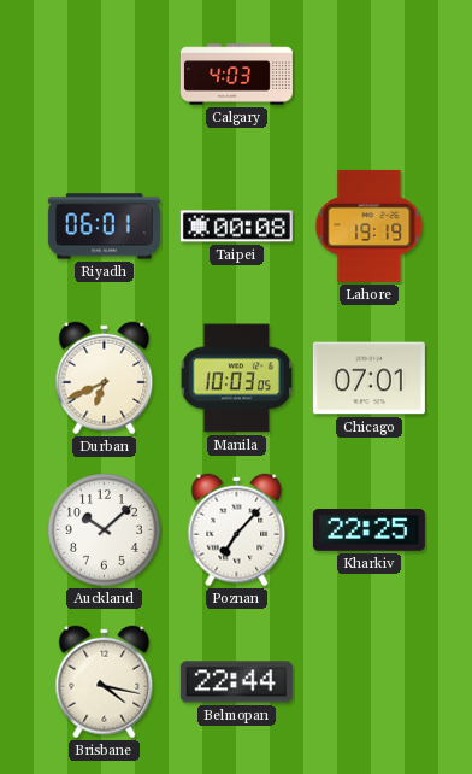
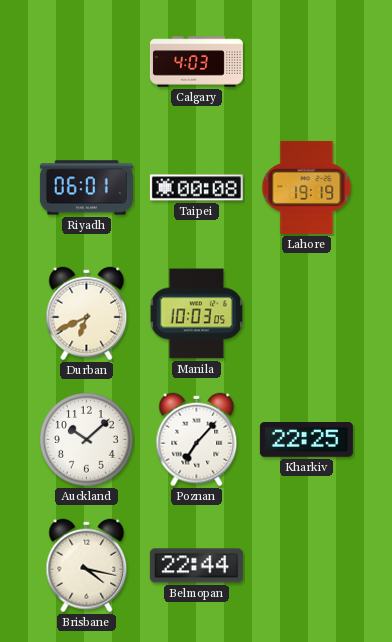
Chicago: 07:01 -> none
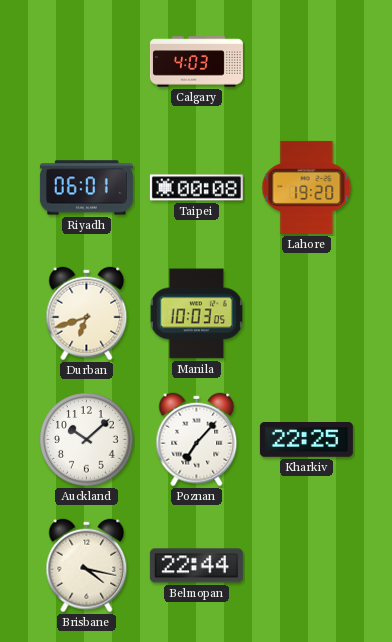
Lahore: 19:19 -> 19:20
Durban: 6:41 -> 6:42
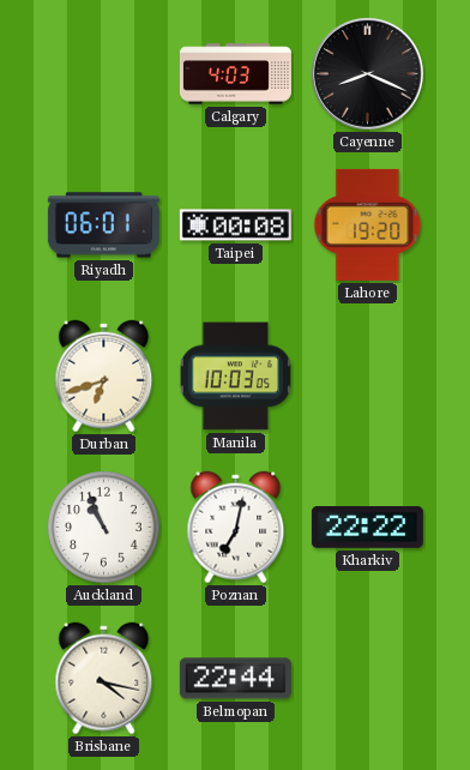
Cayenne: none -> 8:19
Auckland: 10:08 -> 10:56
Poznan: 7:07 -> 7:02
Kharkiv: 22:25 -> 22:22
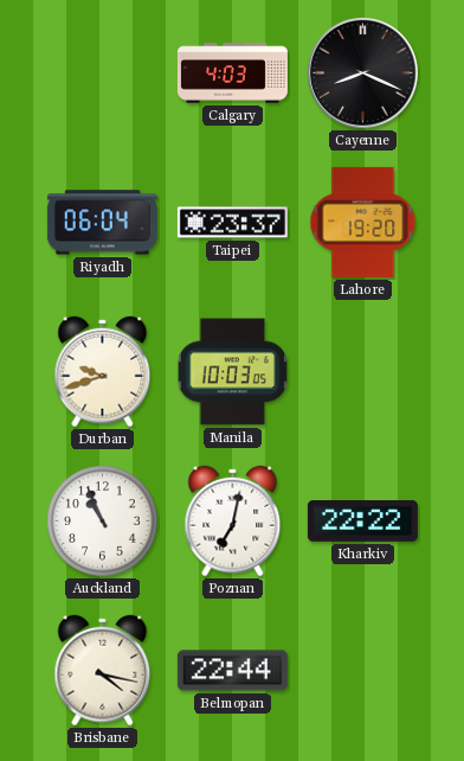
Riyadh: 06:01 -> 06:04
Taipei: 00:08 -> 23:37
Durban: 6:42 -> 9:42
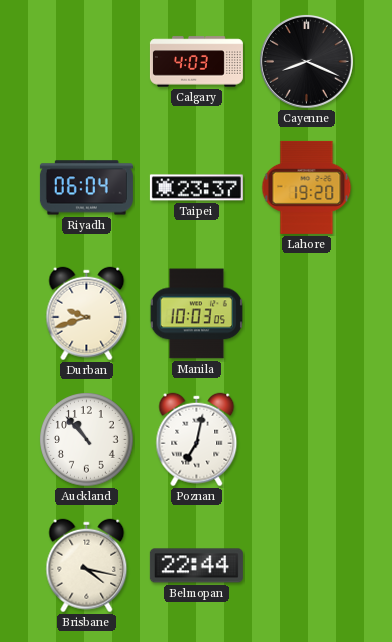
Auckland: 10:56 -> 10:53
Kharkiv: 22:22 -> none
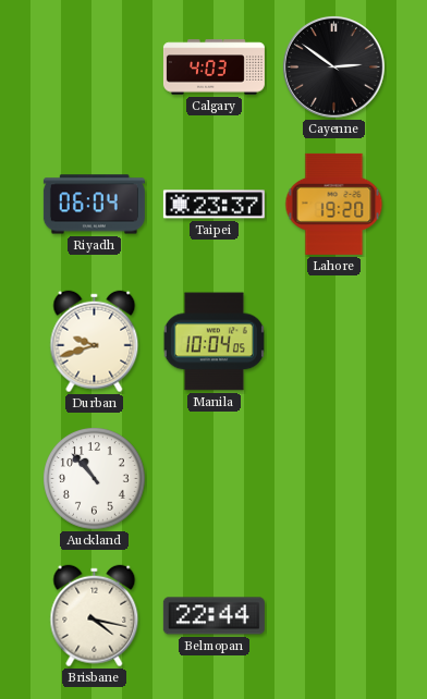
Cayenne: 8:19 -> 2:51
Manila: 10:03 -> 10:04
Poznan: 7:02 -> none
